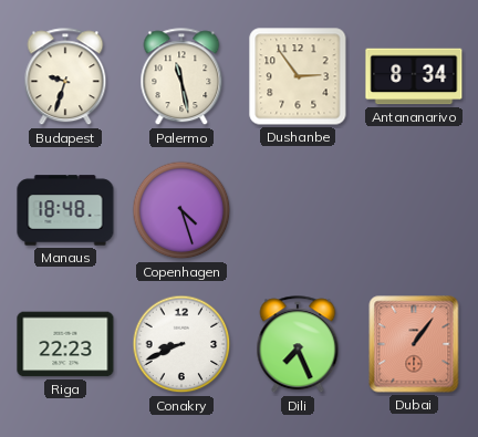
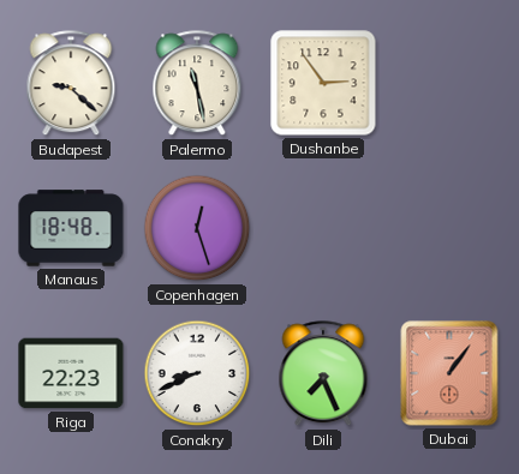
Budapest: 9:33 -> 9:22
Antananarivo: 8:34 -> none
Copenhagen: 4:27 -> 12:27
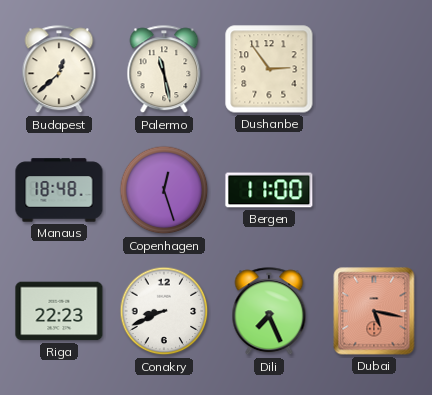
Budapest: 9:22 -> 12:38
Bergen: none -> 11:00
Dubai: 1:06 -> 5:17
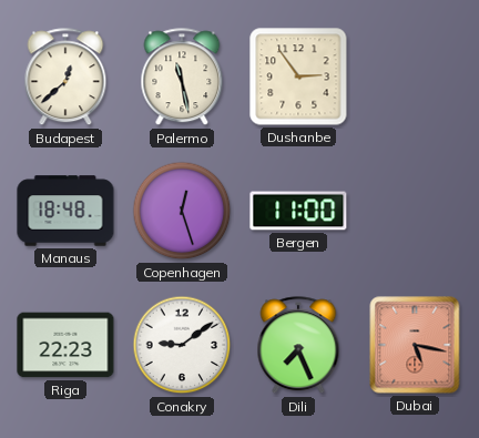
Conakry: 8:41 -> 9:09
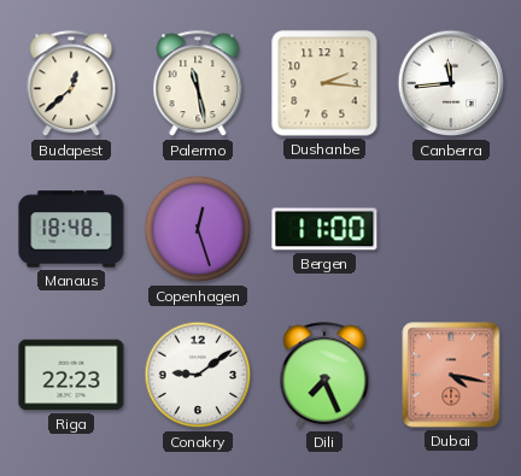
Dushanbe: 2:54 -> 2:16
Canberra: none -> 11:44
Dubai: 5:17 -> 4:17
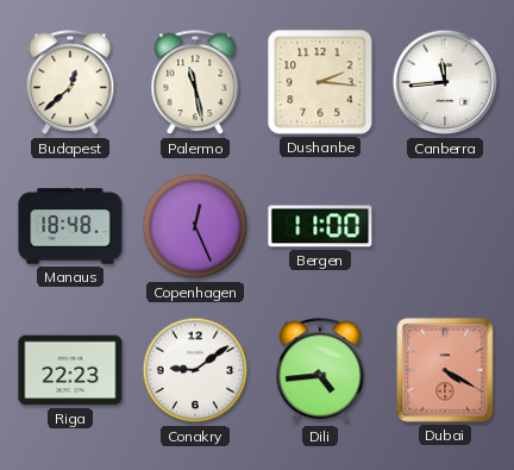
Copenhagen: 12:27 -> 12:26
Dili: 7:26 -> 4:44
Dubai: 4:17 -> 4:20
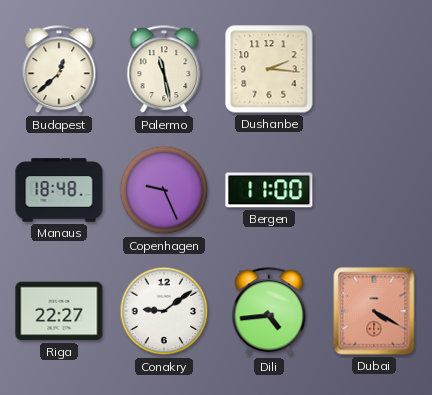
Canberra: 11:44 -> none
Copenhagen: 12:26 -> 9:26
Riga: 22:23 -> 22:27
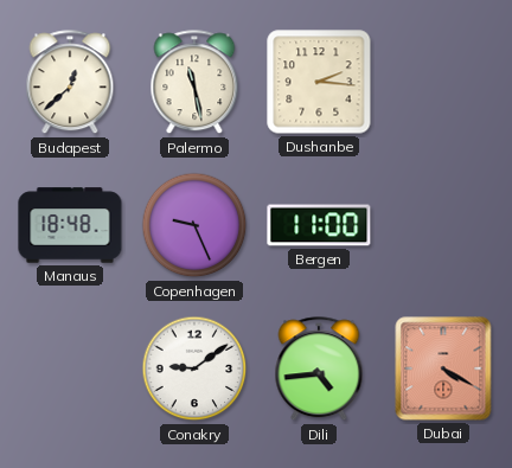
Riga: 22:27 -> none
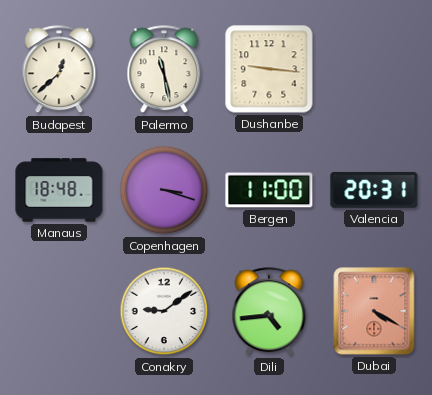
Dushanbe: 2:16 -> 9:16
Copenhagen: 9:26 -> 3:18
Valencia: none -> 20:31
